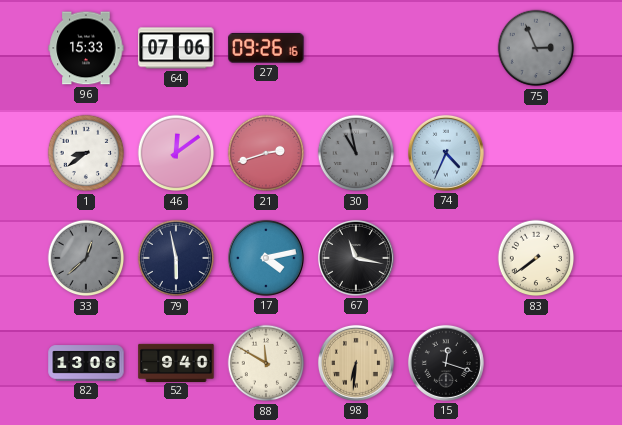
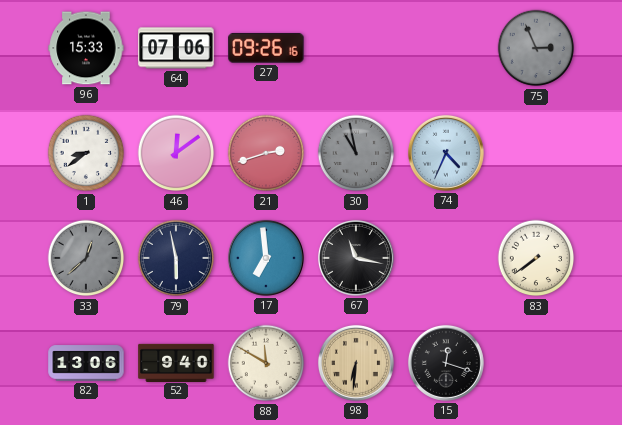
17: 4:13 -> 6:59
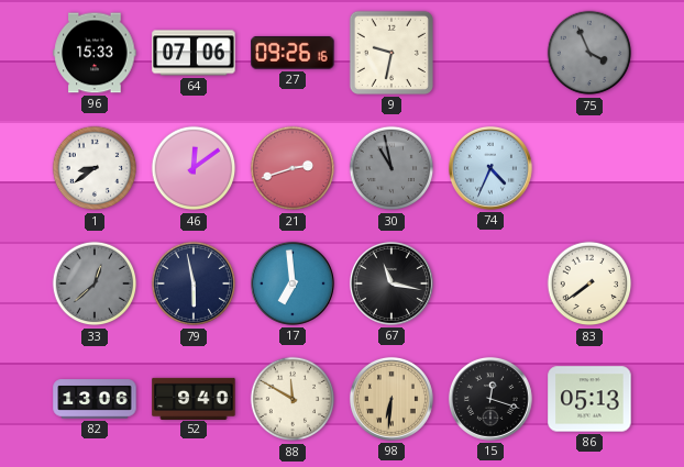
9: none -> 9:32
75: 2:56 -> 3:56
86: none -> 05:13
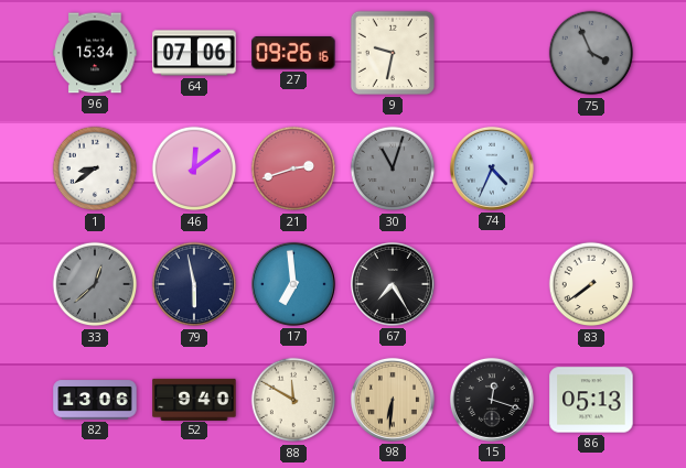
96: 15:33 -> 15:34
30: 10:58 -> 11:03
67: 11:17 -> 7:25
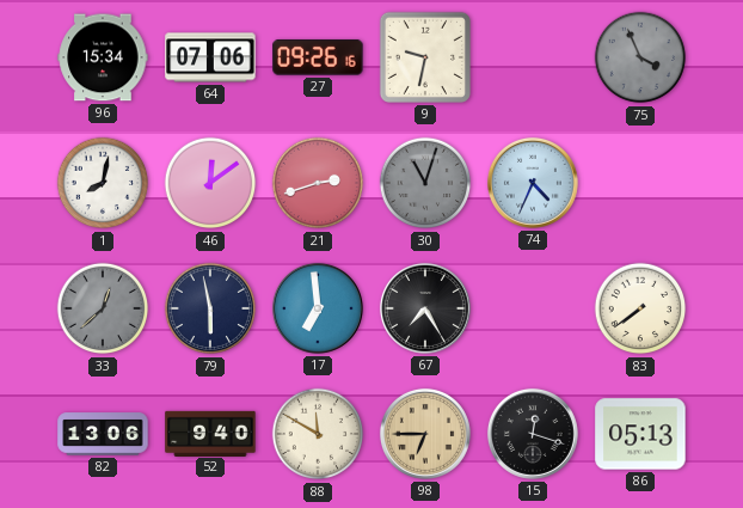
1: 8:39 -> 8:02
98: 6:31 -> 6:45
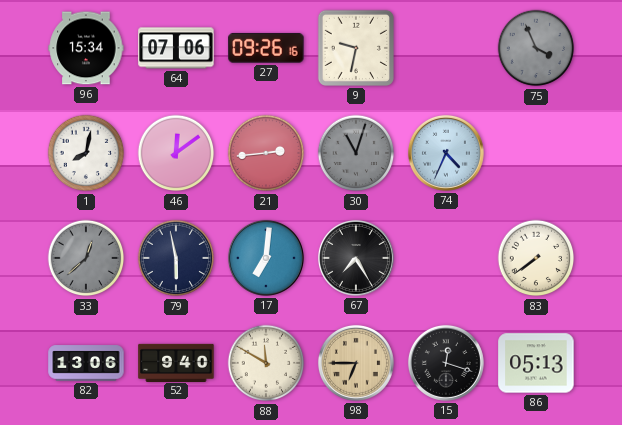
21: 2:42 -> 2:44
17: 6:59 -> 7:01
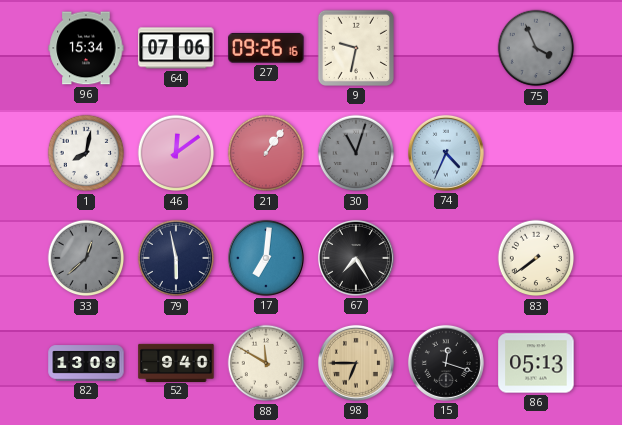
21: 2:44 -> 1:06
82: 13:06 -> 13:09
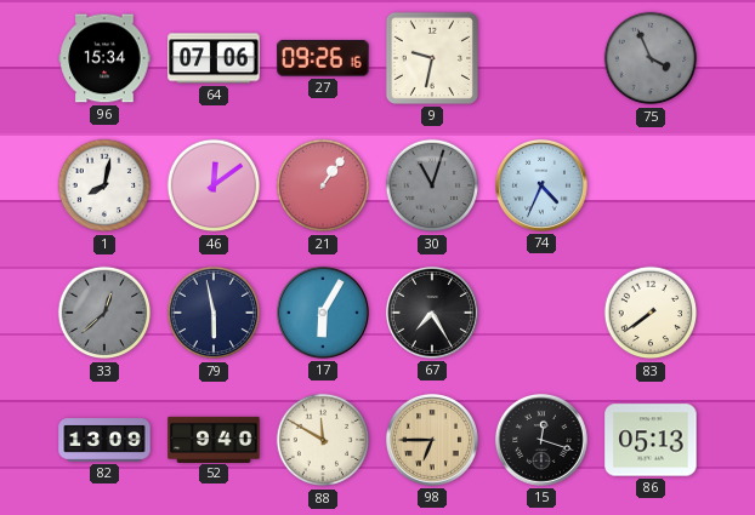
17: 7:01 -> 6:05
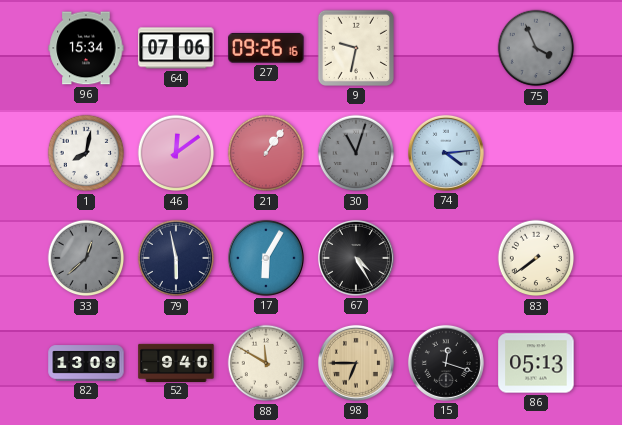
74: 4:34 -> 4:14
67: 7:25 -> 4:25
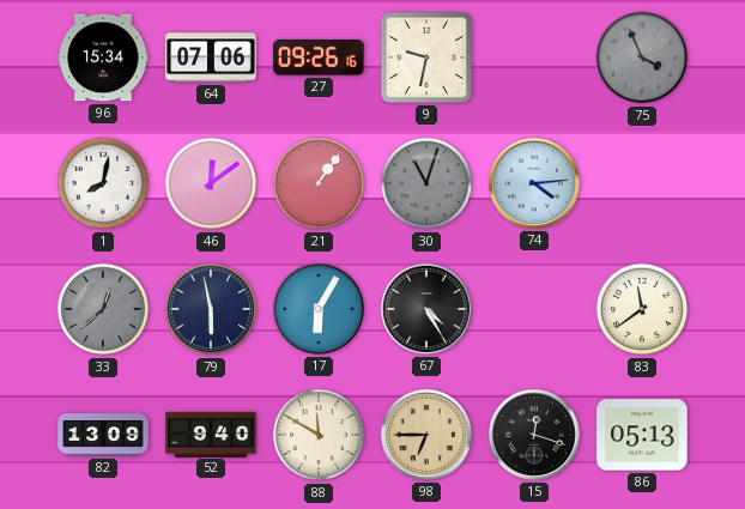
83: 7:39 -> 11:39
